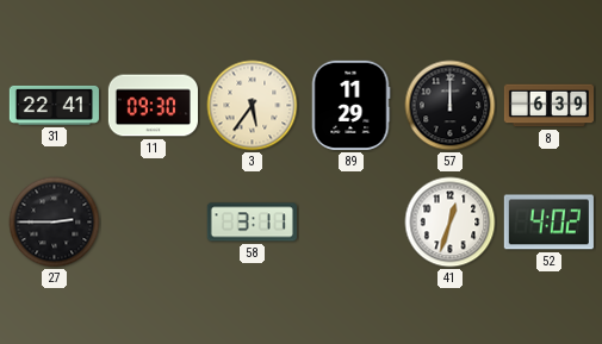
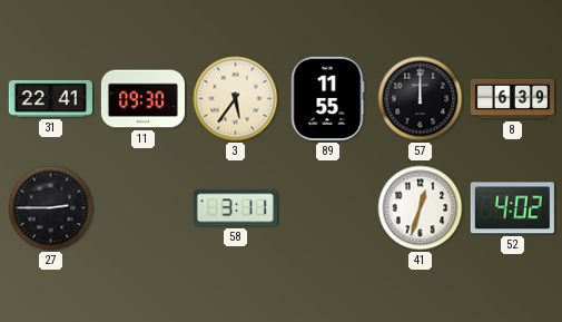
89: 11:29 -> 11:55
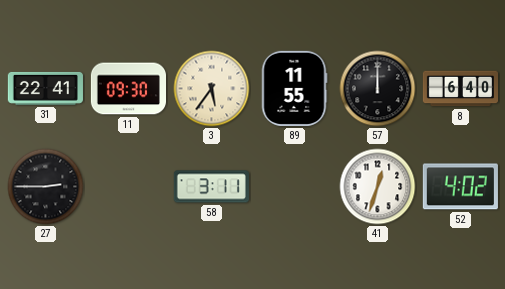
8: 6:39 -> 6:40
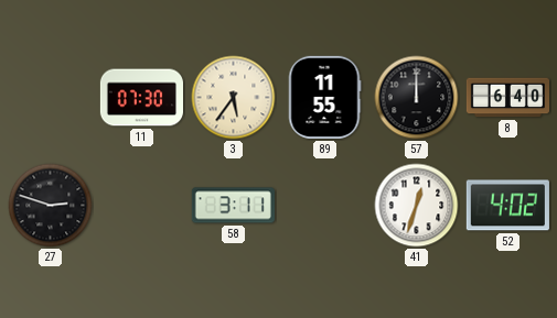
31: 22:41 -> none
11: 09:30 -> 07:30
27: 2:45 -> 2:48
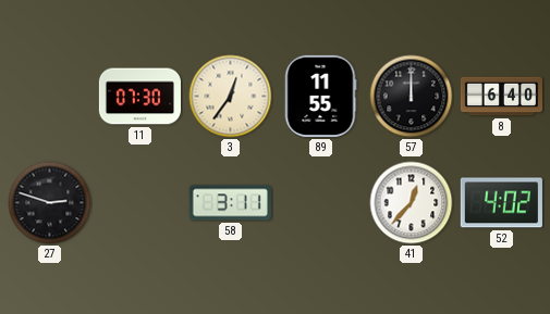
3: 5:36 -> 12:36
41: 12:33 -> 12:37
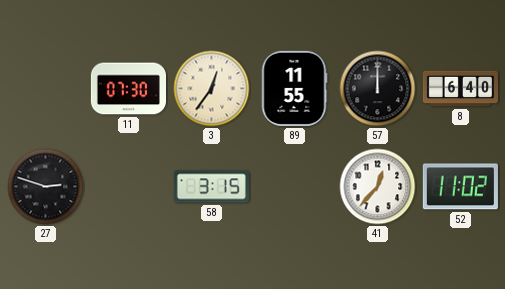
58: 3:11 -> 3:15
52: 4:02 -> 11:02
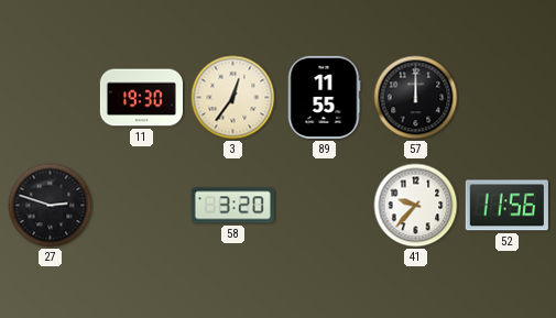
11: 07:30 -> 19:30
8: 6:40 -> none
58: 3:15 -> 3:20
41: 12:37 -> 9:37
52: 11:02 -> 11:56
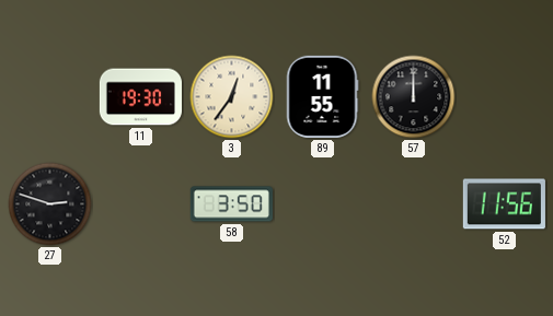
58: 3:20 -> 3:50
41: 9:37 -> none
